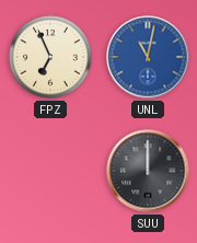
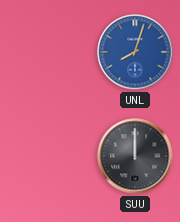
FPZ: 6:56 -> none
UNL: 11:02 -> 8:03
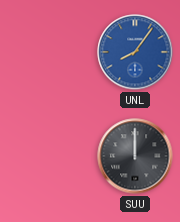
UNL: 8:03 -> 8:06
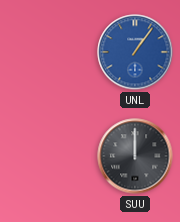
UNL: 8:06 -> 1:06
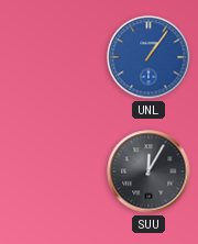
SUU: 12:00 -> 12:05
